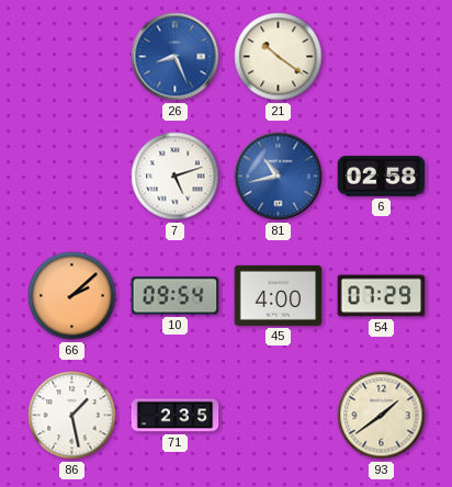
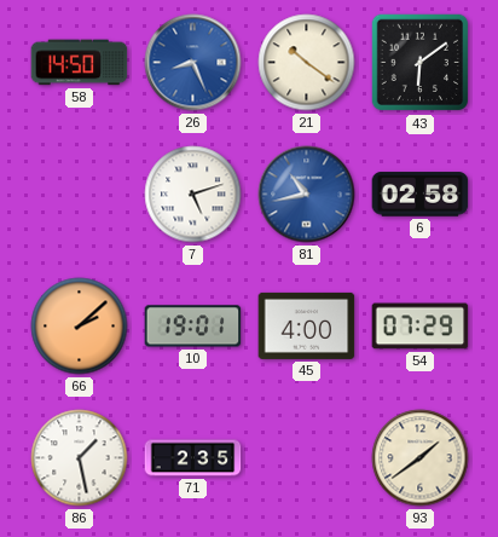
58: none -> 14:50
43: none -> 6:09
10: 09:54 -> 19:01
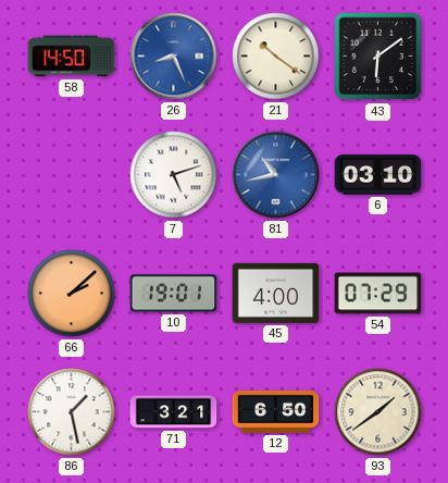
6: 02:58 -> 03:10
71: 2:35 -> 3:21
12: none -> 6:50
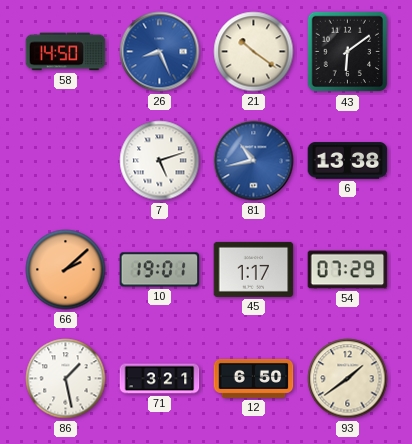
6: 03:10 -> 13:38
45: 4:00 -> 1:17
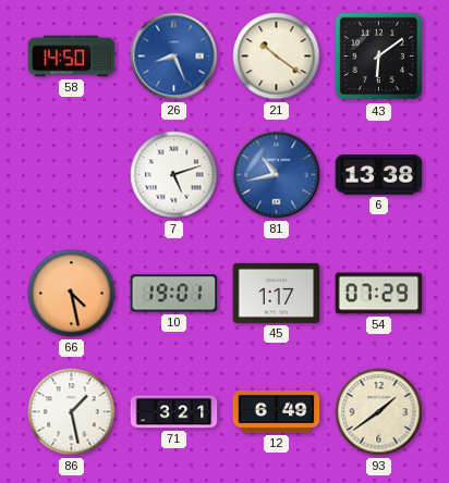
66: 2:08 -> 4:28
12: 6:50 -> 6:49
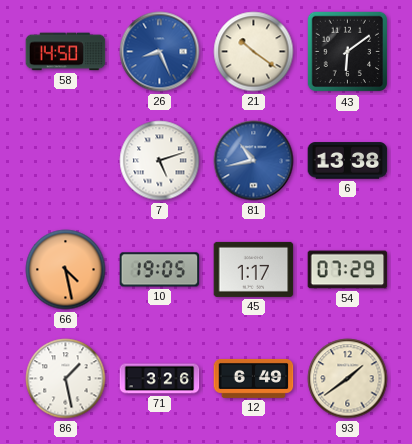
10: 19:01 -> 19:05
71: 3:21 -> 3:26
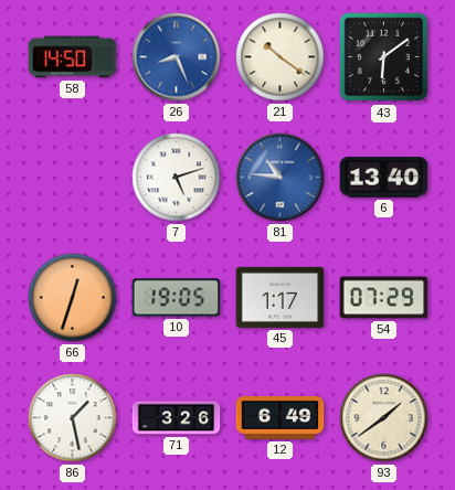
81: 10:43 -> 10:46
6: 13:38 -> 13:40
66: 4:28 -> 12:33
